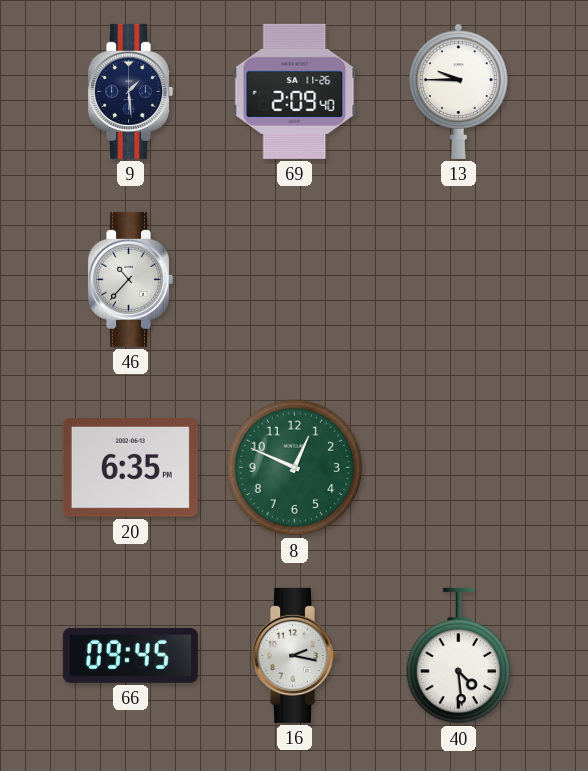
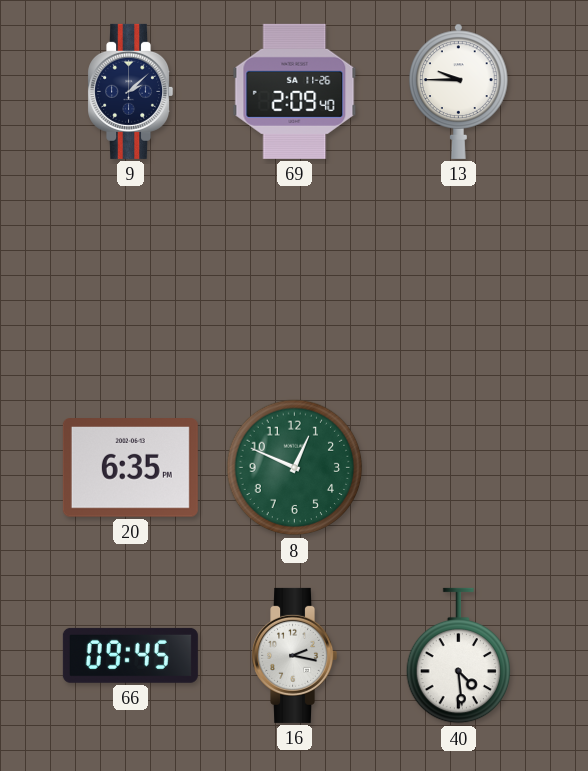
9: 1:29 -> 2:08
46: 10:37 -> none
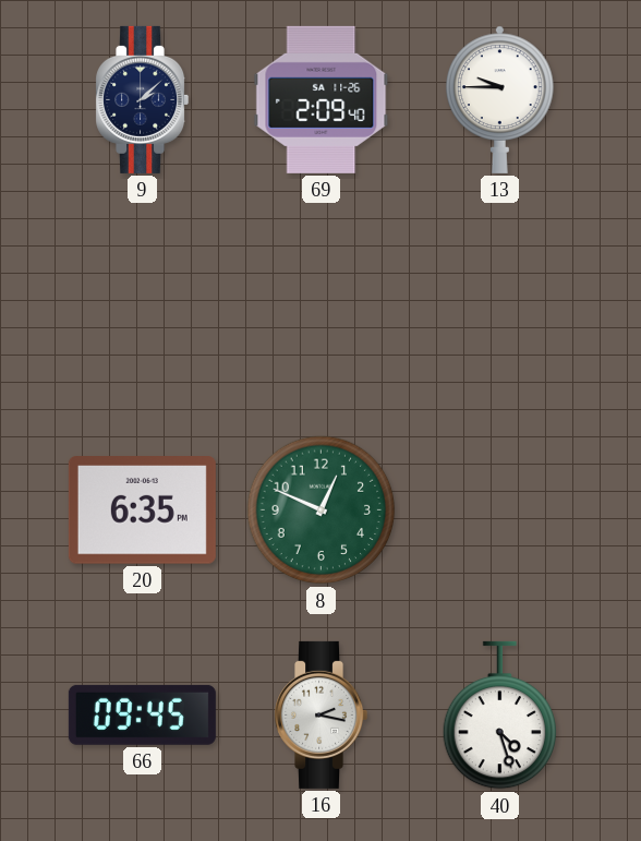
40: 4:29 -> 4:27
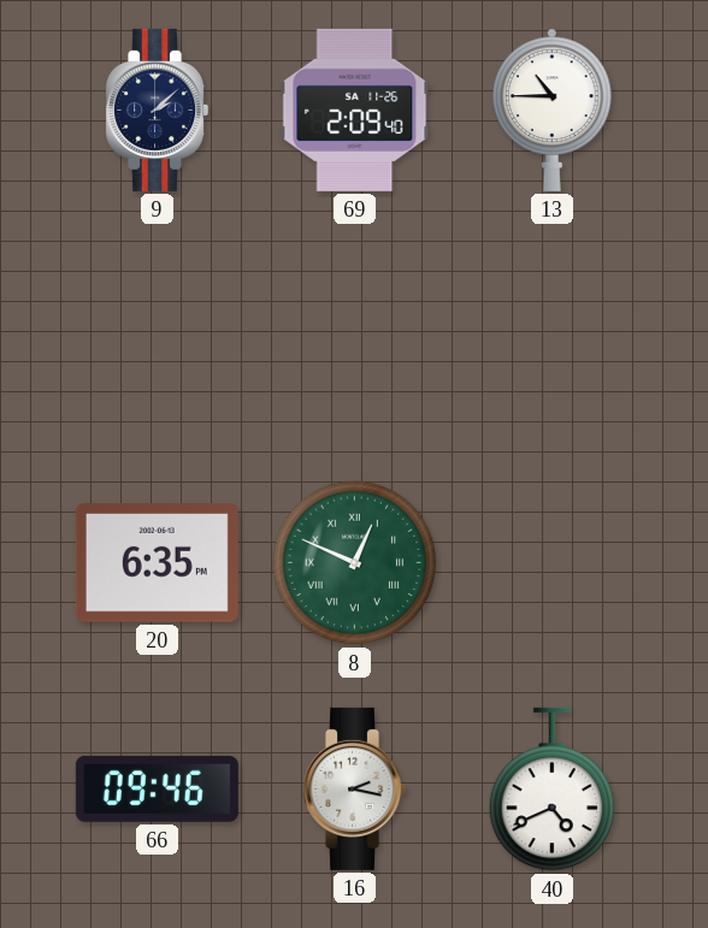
13: 9:45 -> 10:45
8 numerals: Arabic -> Roman
66: 09:45 -> 09:46
40: 4:27 -> 4:41
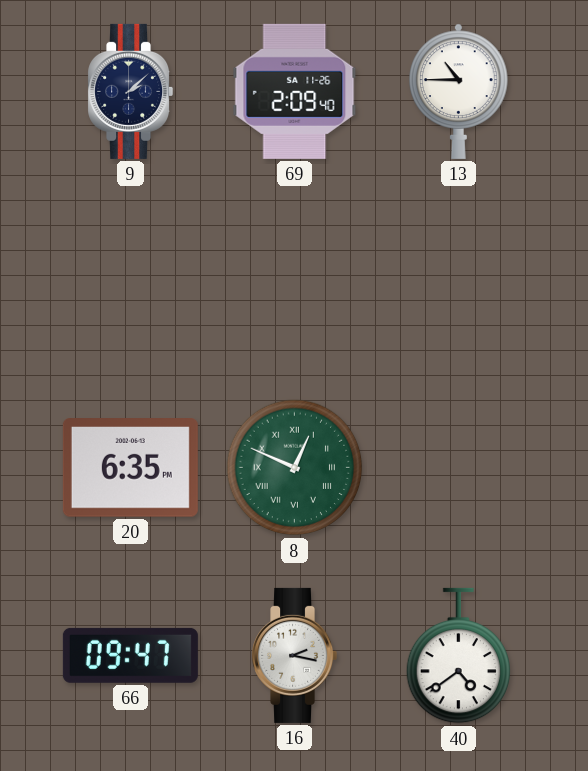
66: 09:46 -> 09:47
40: 4:41 -> 4:39
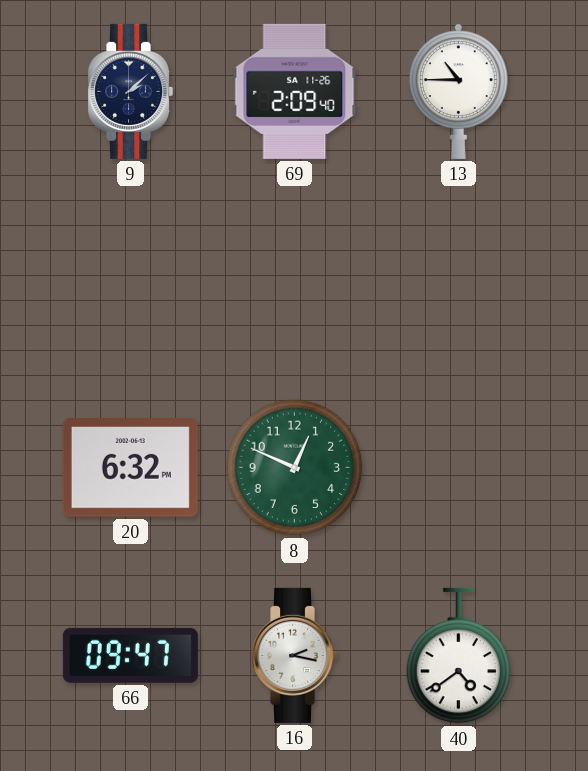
20: 6:35 -> 6:32
8 numerals: Roman -> Arabic
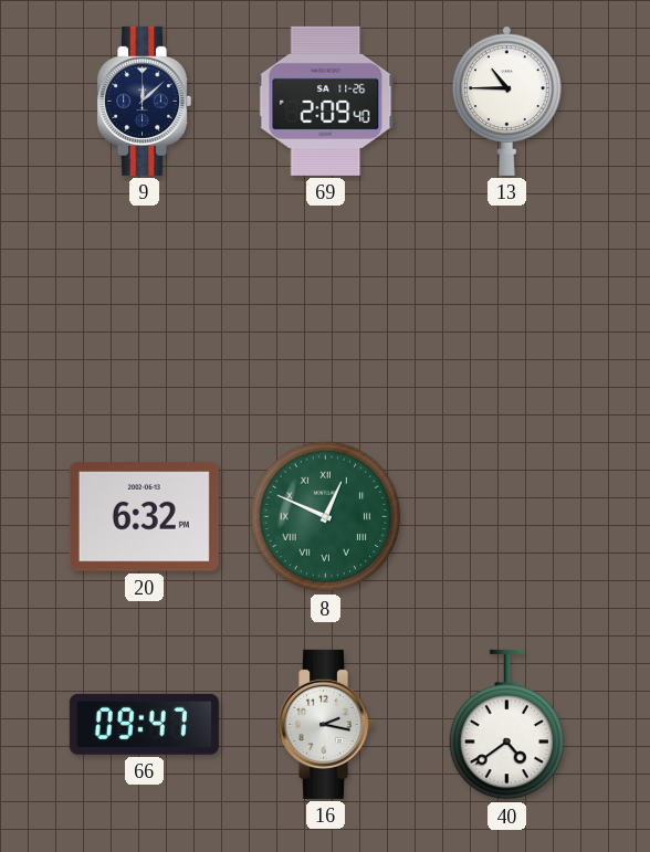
9: 2:08 -> 12:08
8 numerals: Arabic -> Roman
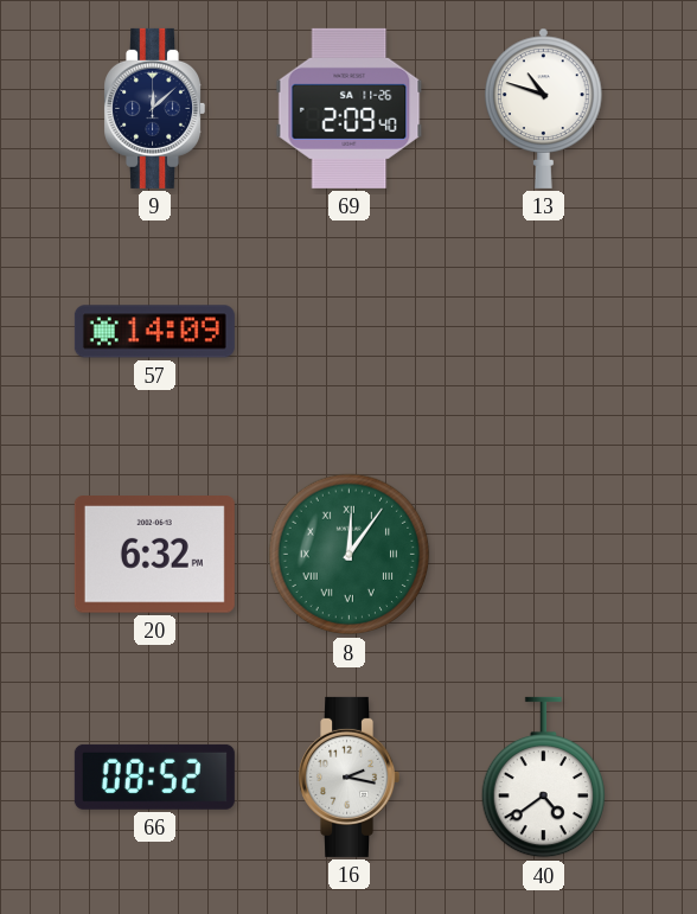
13: 10:45 -> 10:48
57: none -> 14:09
8: 12:49 -> 12:06
66: 09:47 -> 08:52
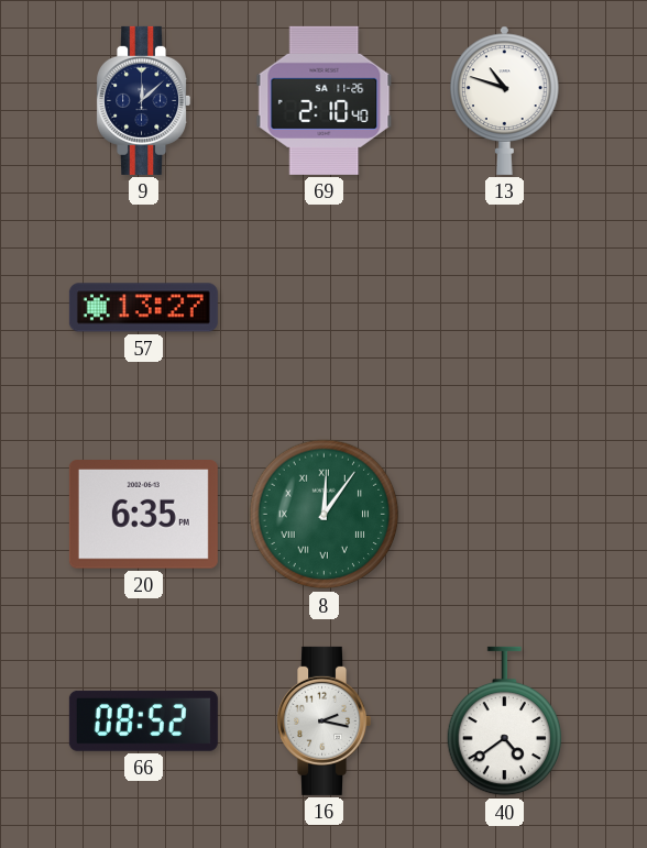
69: 2:09 -> 2:10
57: 14:09 -> 13:27
20: 6:32 -> 6:35
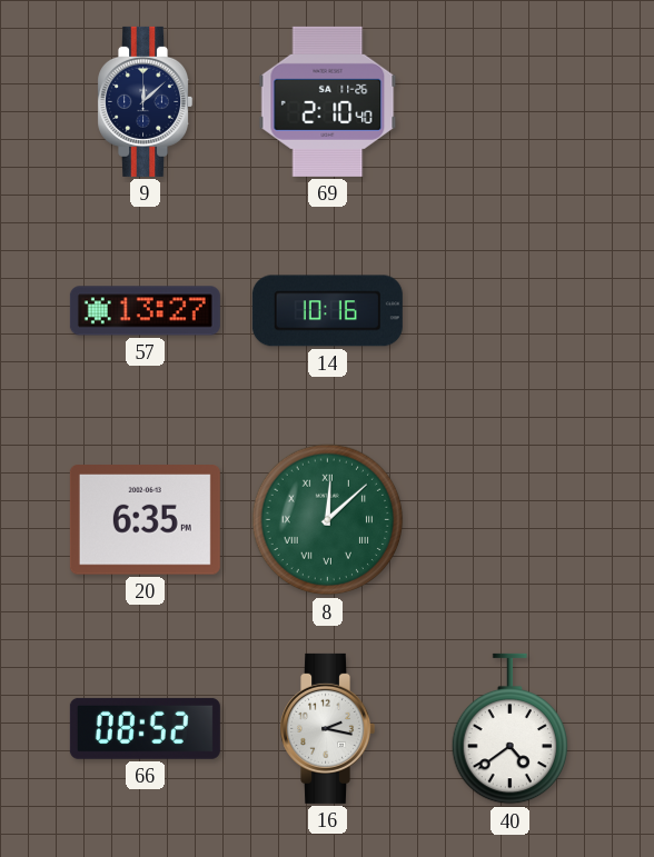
13: 10:48 -> none
14: none -> 10:16
8: 12:06 -> 12:08
